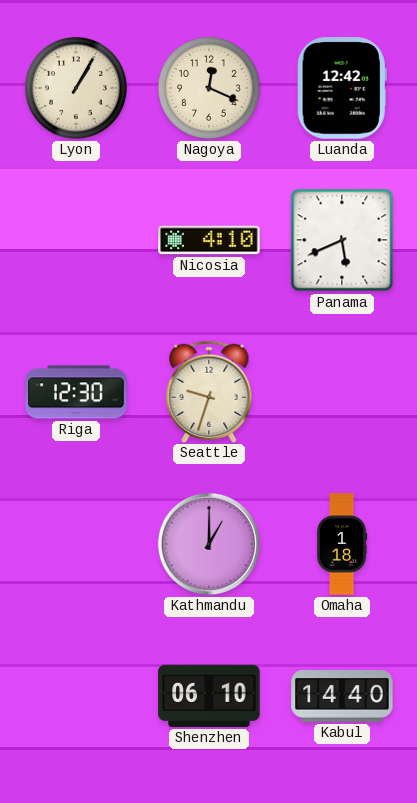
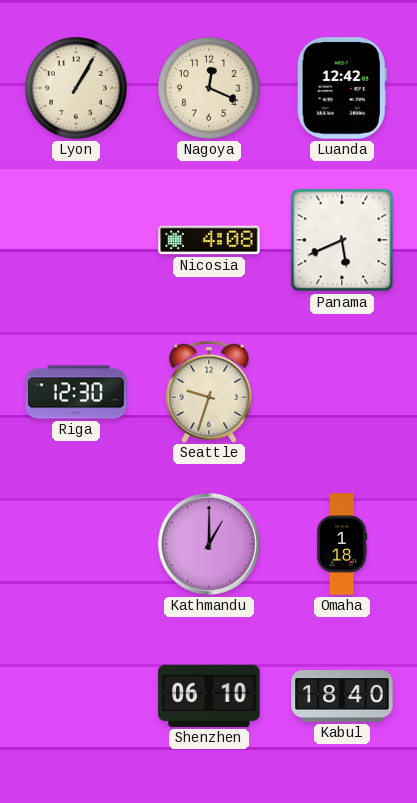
Nicosia: 4:10 -> 4:08
Kabul: 14:40 -> 18:40
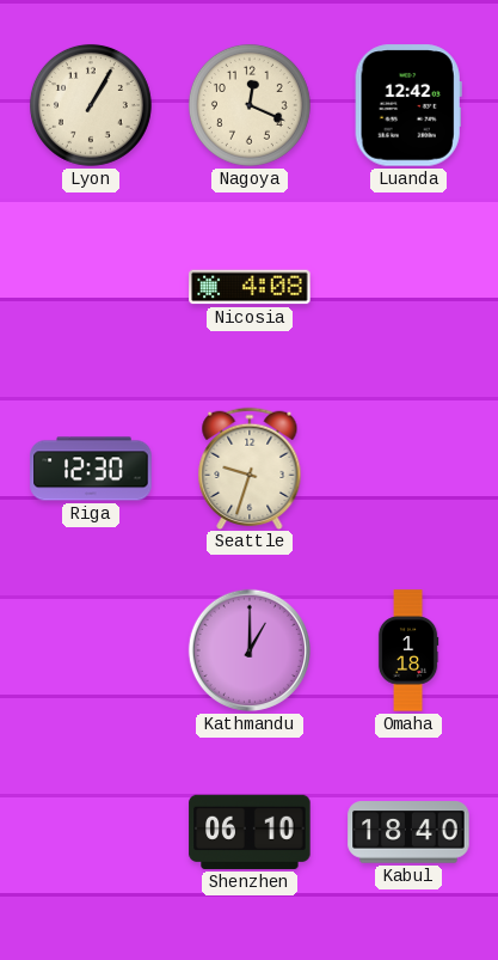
Panama: 5:41 -> none
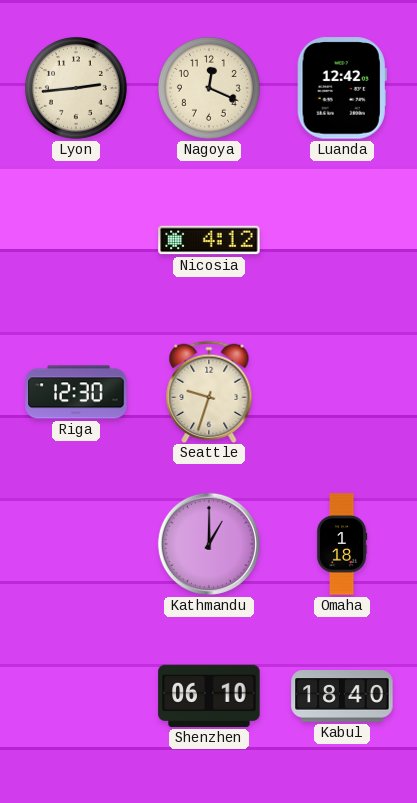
Lyon: 1:05 -> 2:44
Nicosia: 4:08 -> 4:12
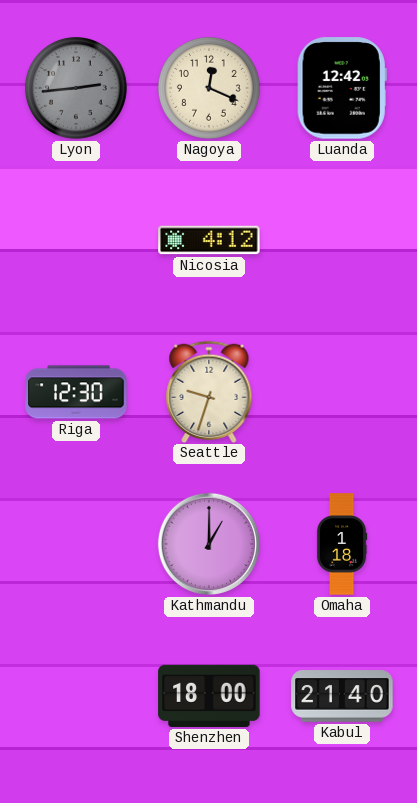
Lyon dial: cream -> grey
Shenzhen: 06:10 -> 18:00
Kabul: 18:40 -> 21:40
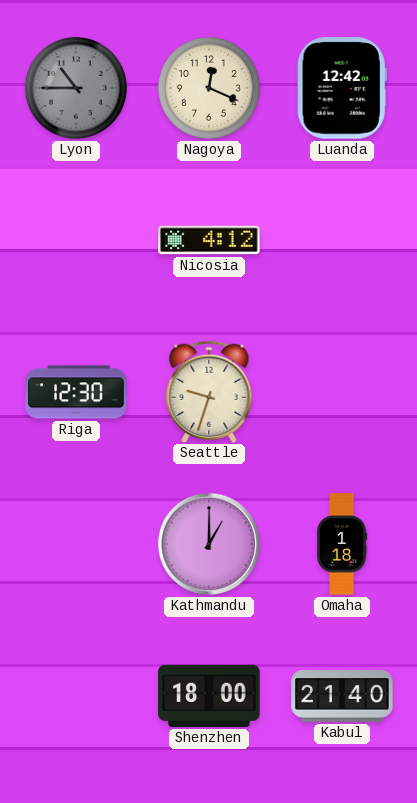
Lyon: 2:44 -> 10:45
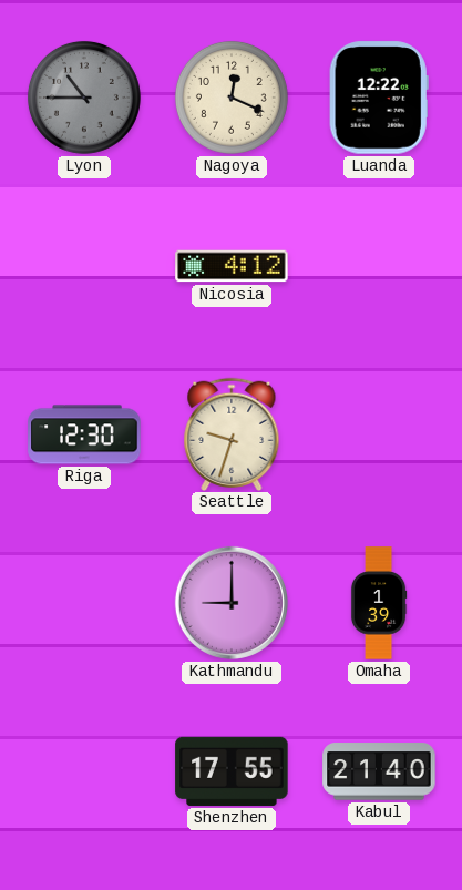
Luanda: 12:42 -> 12:22
Kathmandu: 1:00 -> 9:00
Omaha: 1:18 -> 1:39
Shenzhen: 18:00 -> 17:55
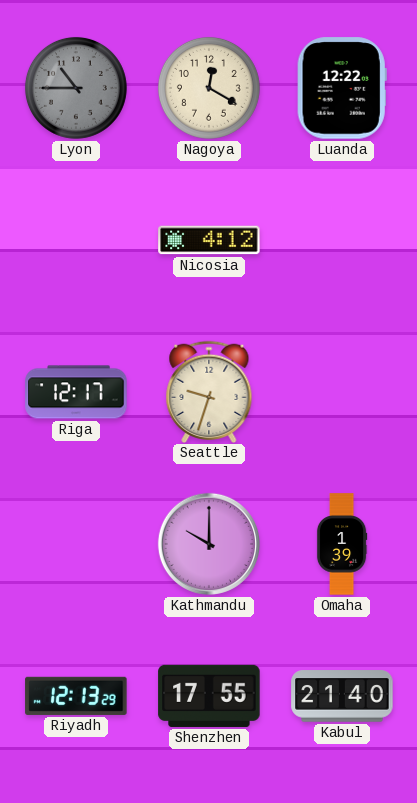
Nagoya: 12:19 -> 12:20
Riga: 12:30 -> 12:17
Kathmandu: 9:00 -> 10:00
Riyadh: none -> 12:13
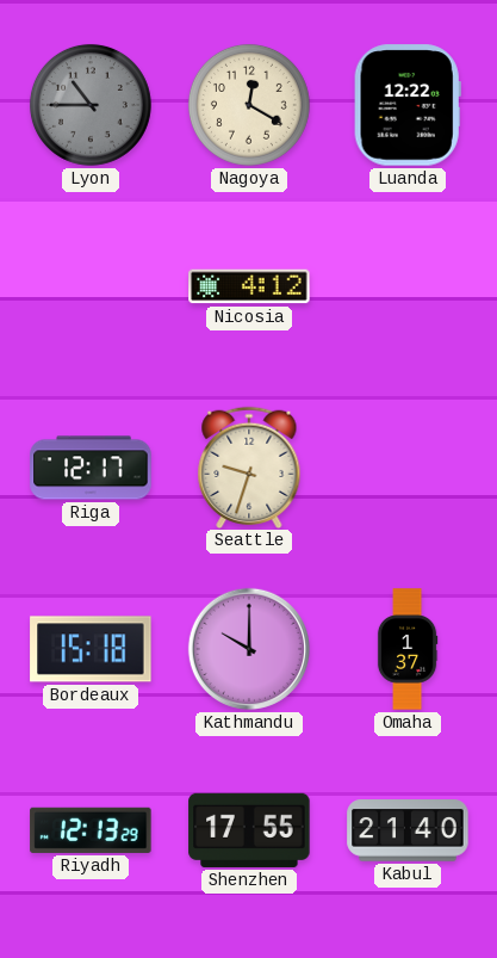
Bordeaux: none -> 15:18
Omaha: 1:39 -> 1:37
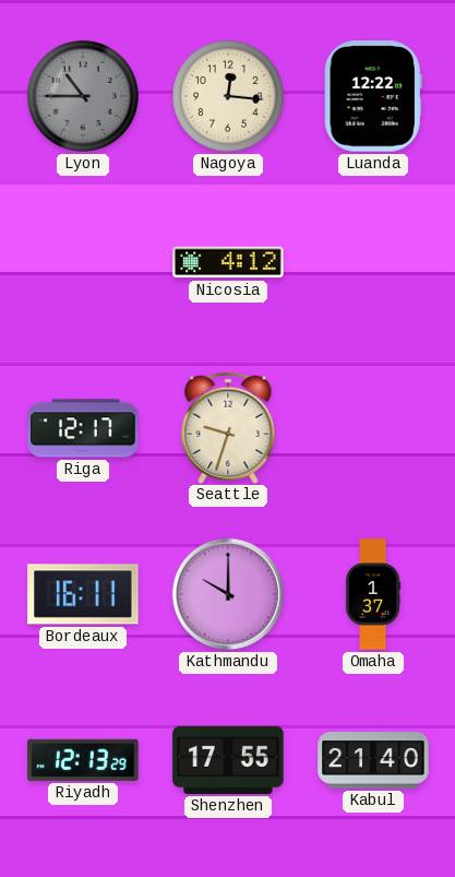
Nagoya: 12:20 -> 12:16
Bordeaux: 15:18 -> 16:11
